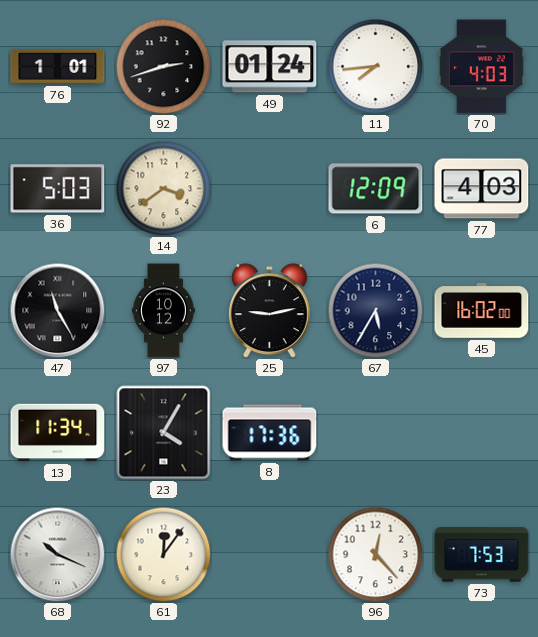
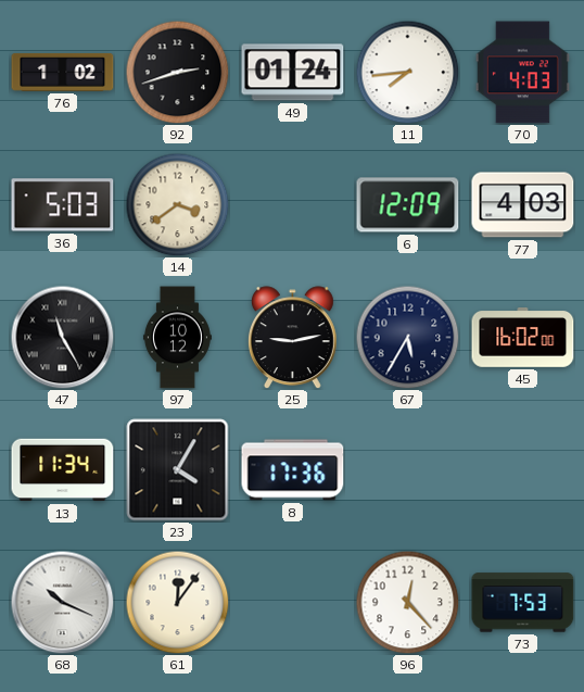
76: 1:01 -> 1:02
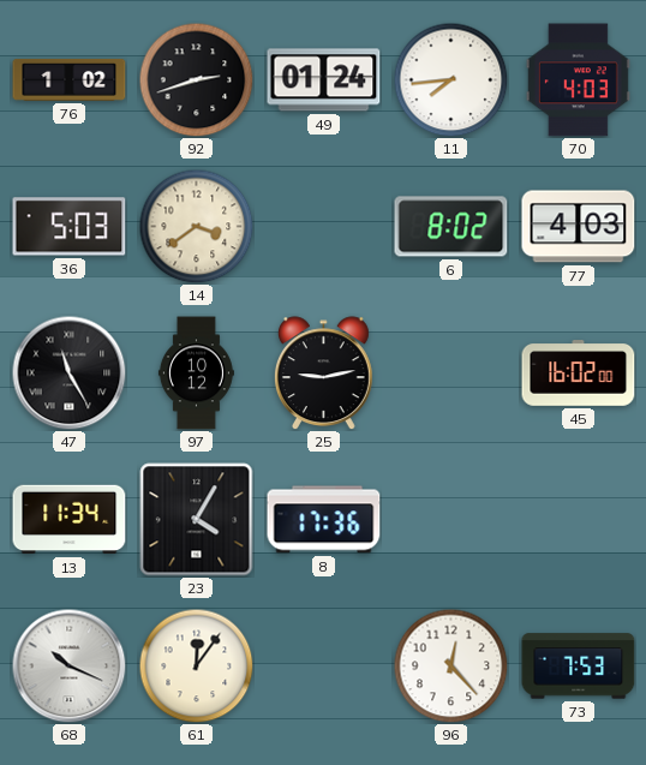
6: 12:09 -> 8:02
67: 5:35 -> none
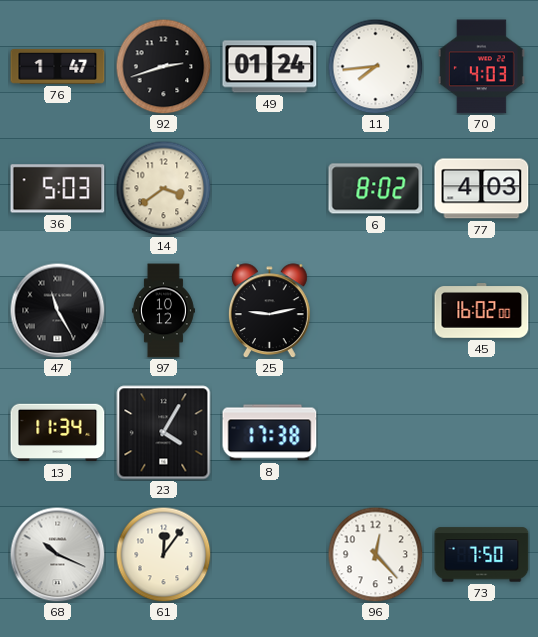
76: 1:02 -> 1:47
8: 17:36 -> 17:38
73: 7:53 -> 7:50
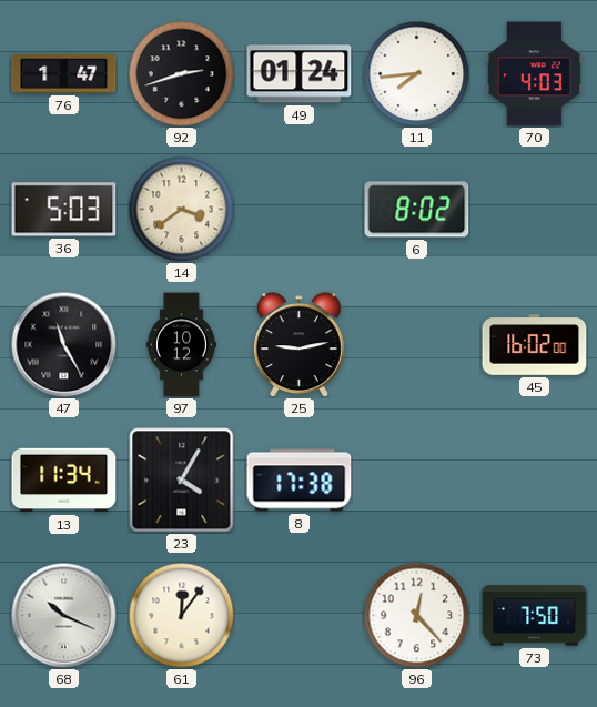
77: 4:03 -> none
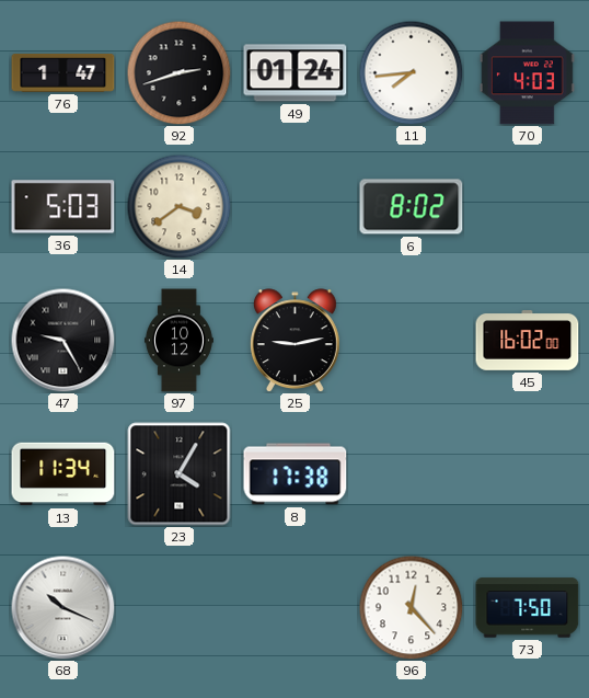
47: 11:25 -> 9:25
61: 12:06 -> none
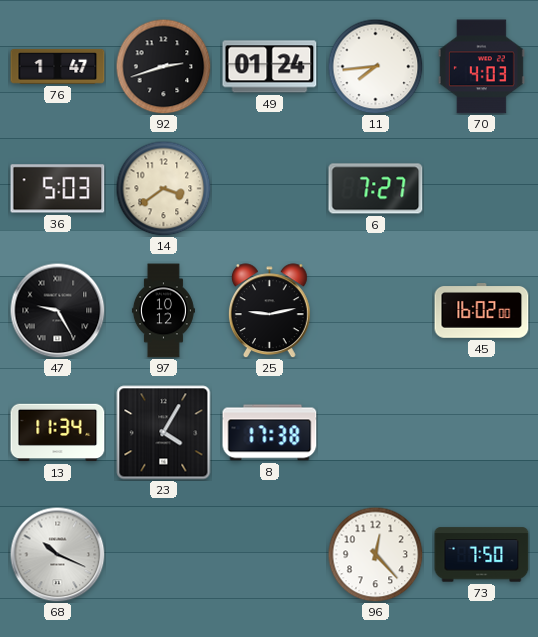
6: 8:02 -> 7:27
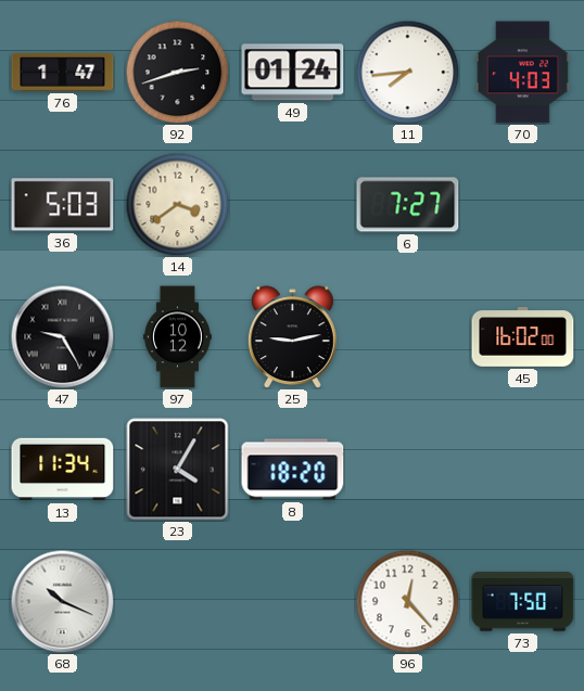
8: 17:38 -> 18:20
